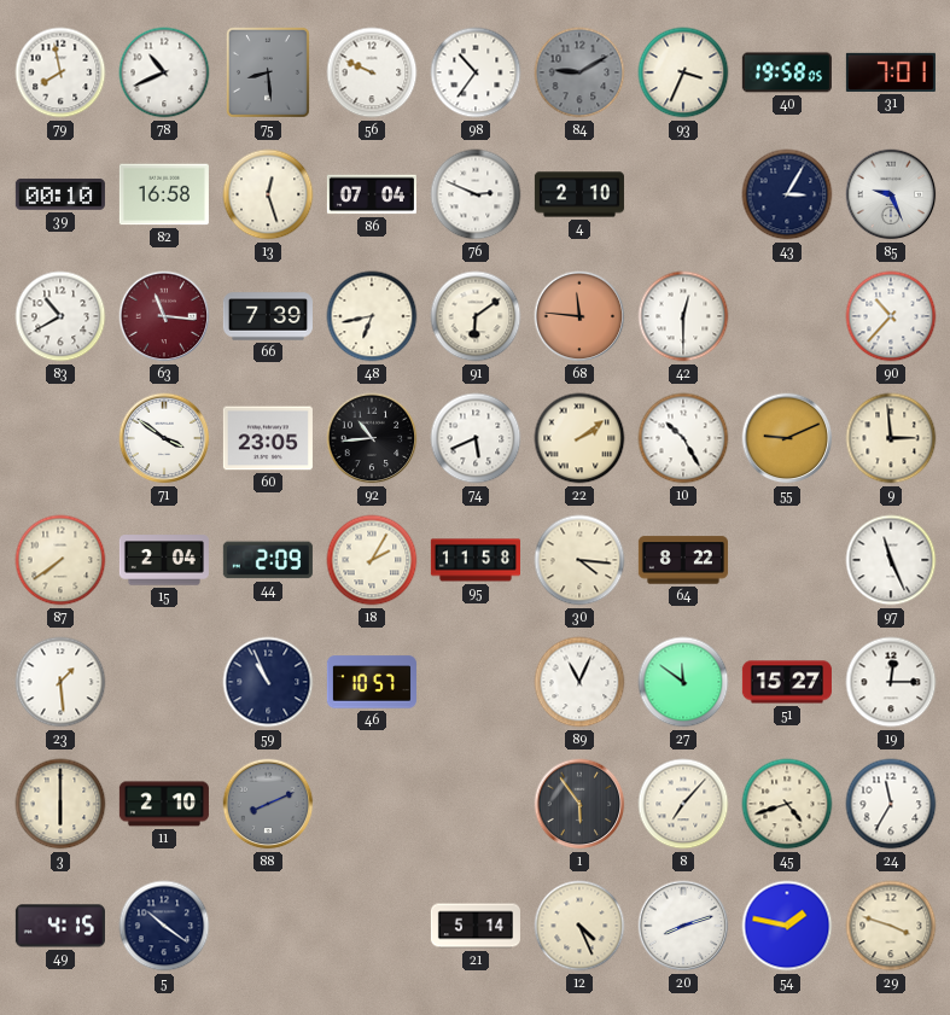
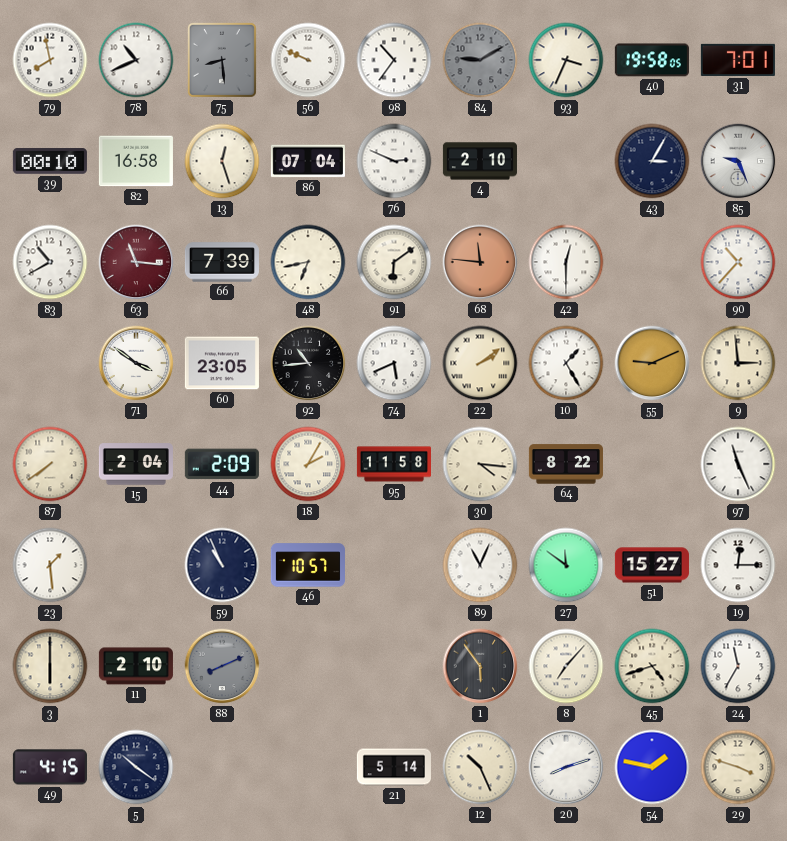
10: 10:25 -> 1:25
12: 4:26 -> 10:26
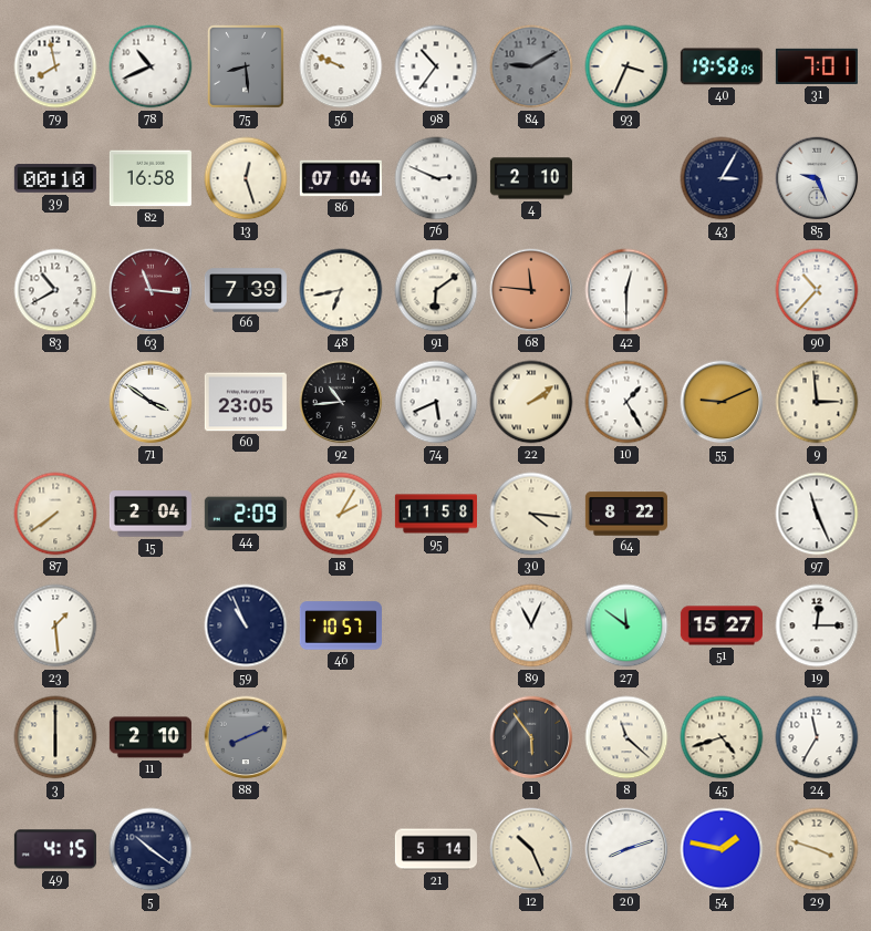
8: 7:07 -> 11:22
